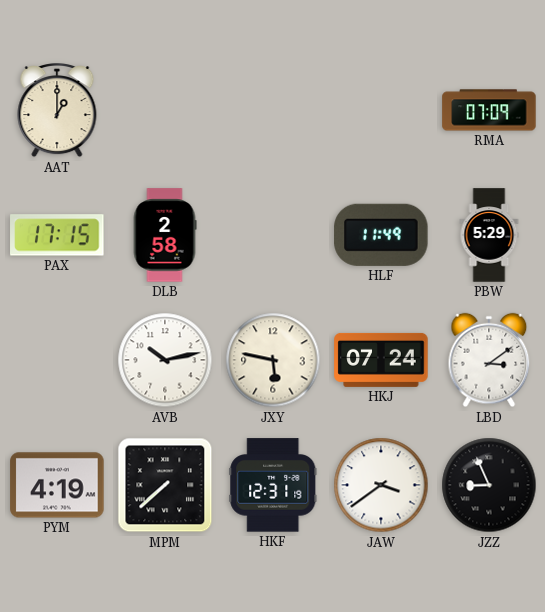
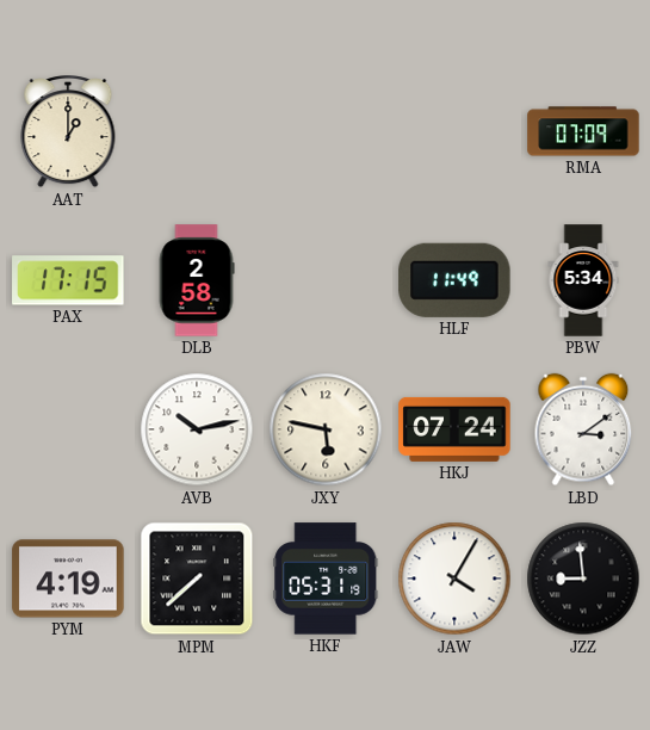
PBW: 5:29 -> 5:34
HKF: 12:31 -> 05:31
JAW: 3:39 -> 4:05
JZZ: 8:56 -> 8:59
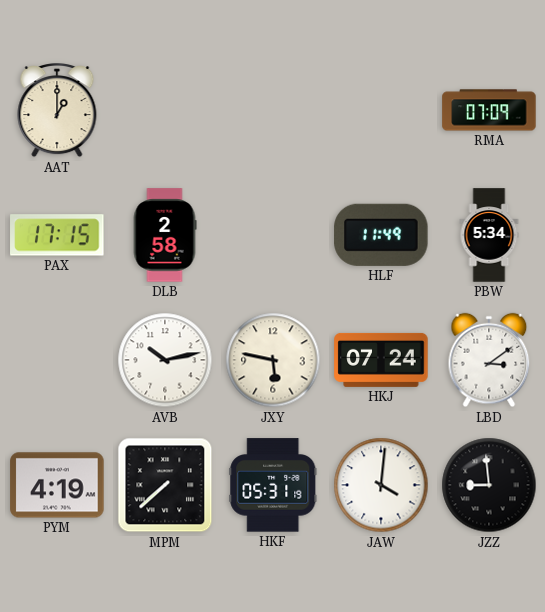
JAW: 4:05 -> 4:01
